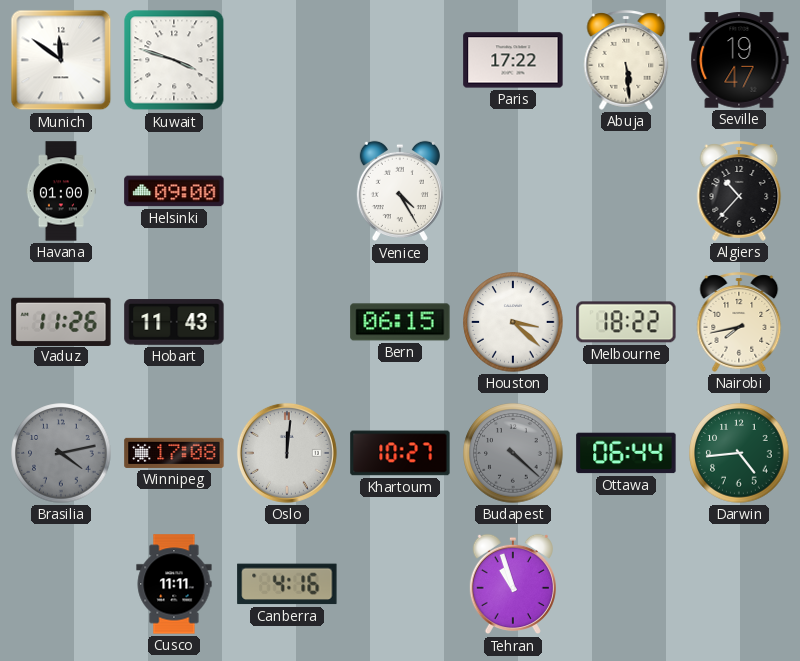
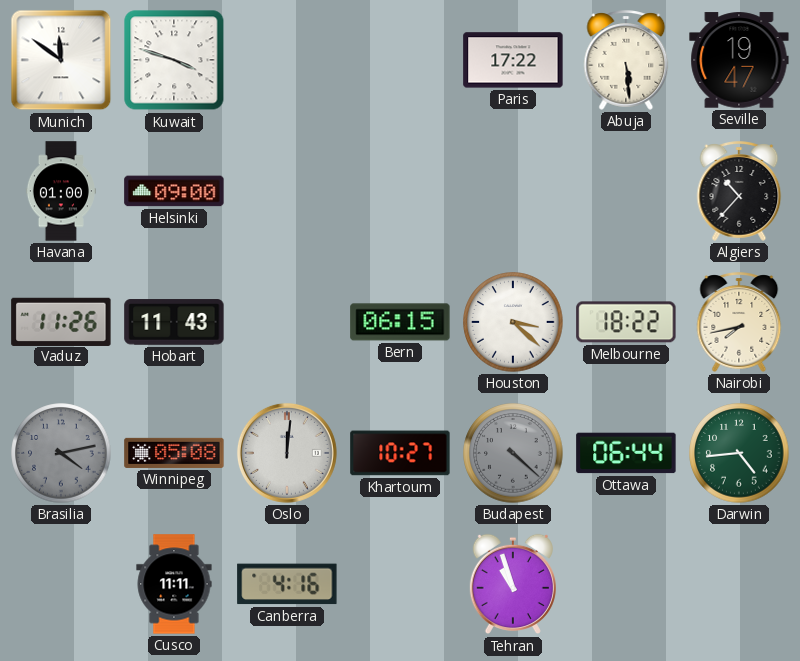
Venice: 4:25 -> none
Winnipeg: 17:08 -> 05:08
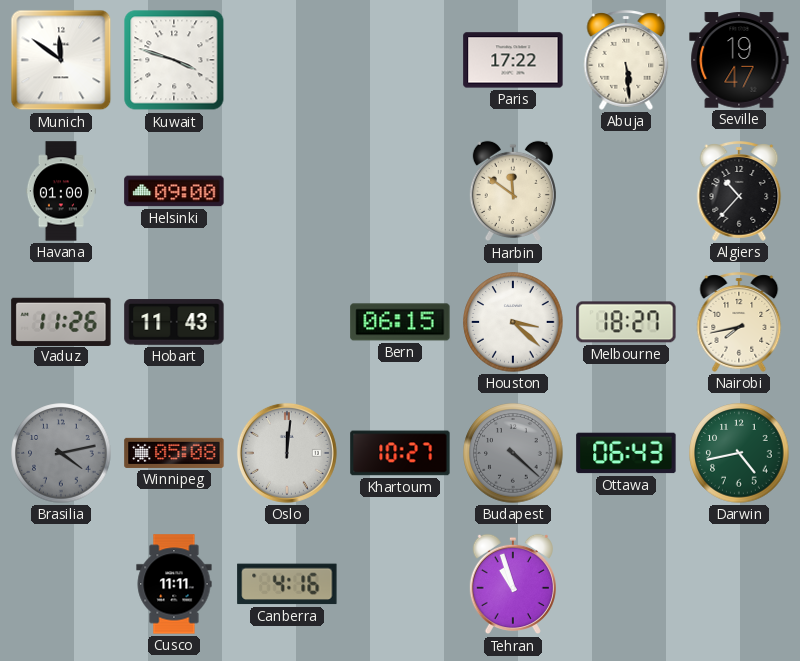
Harbin: none -> 11:51
Melbourne: 18:22 -> 18:27
Ottawa: 06:44 -> 06:43
Darwin: 4:44 -> 4:43
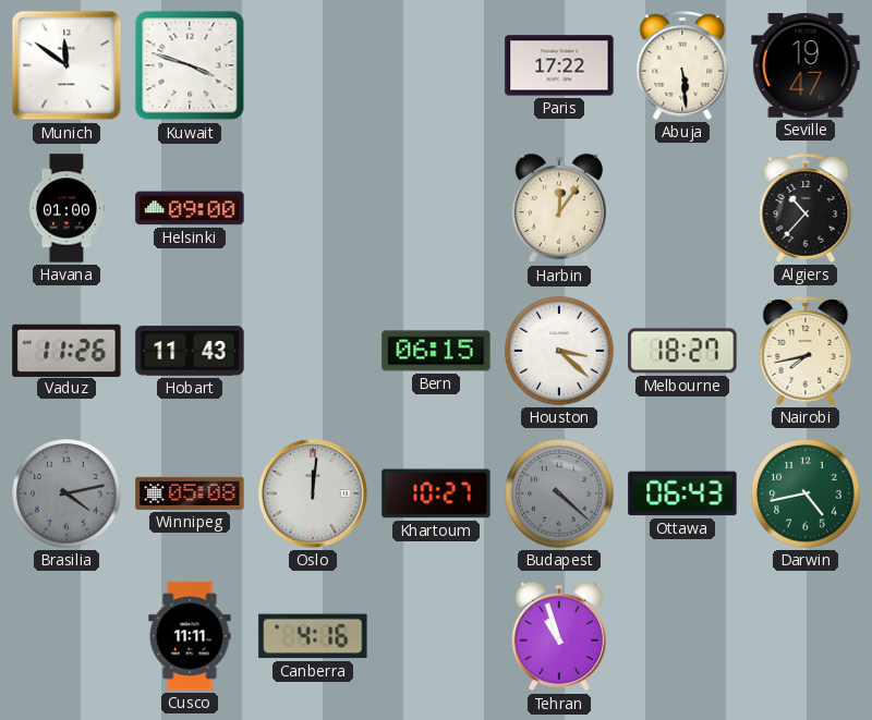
Harbin: 11:51 -> 12:06
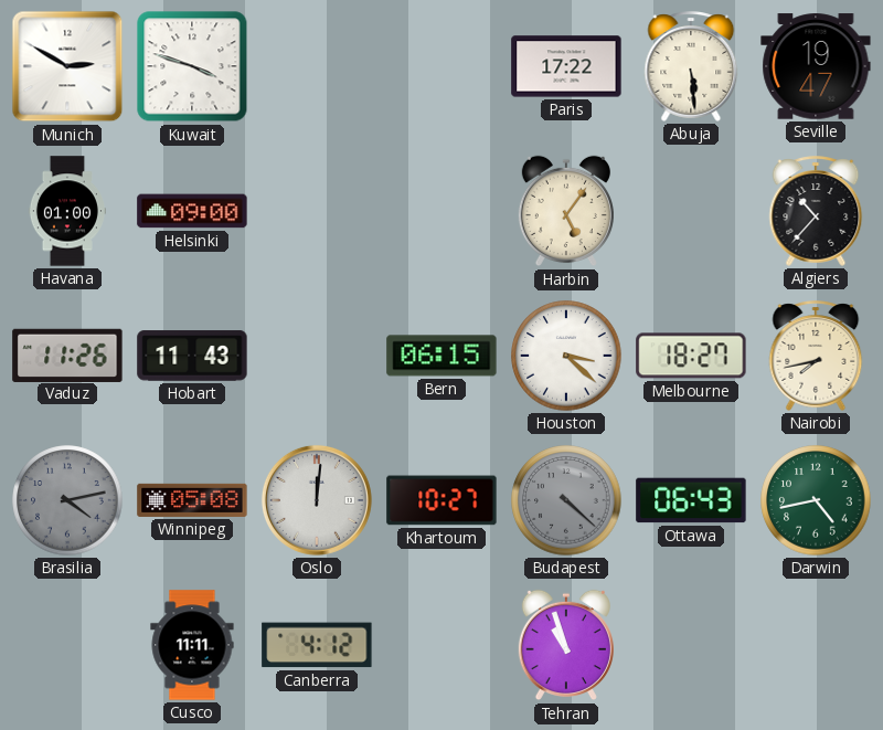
Munich: 11:51 -> 2:50
Harbin: 12:06 -> 5:06
Canberra: 4:16 -> 4:12
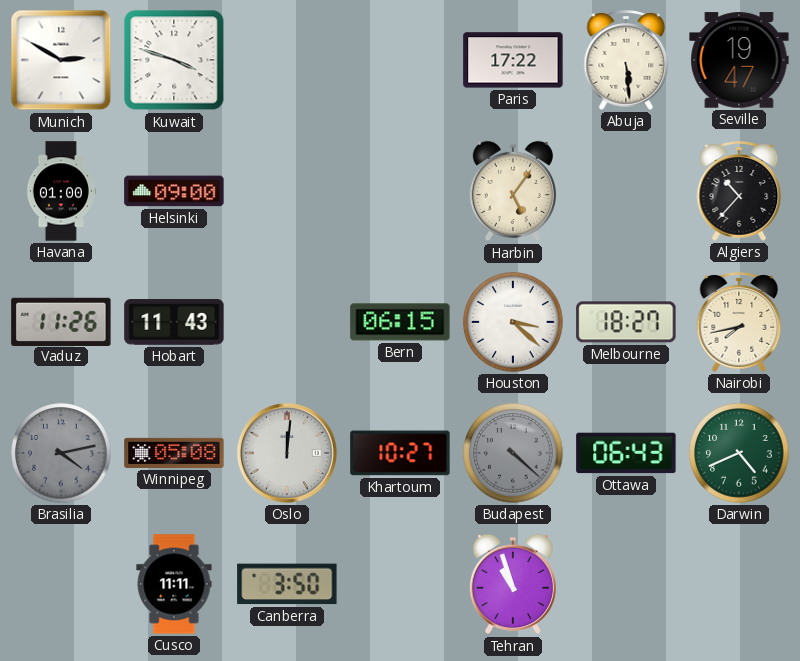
Darwin: 4:43 -> 4:41
Canberra: 4:12 -> 3:50
